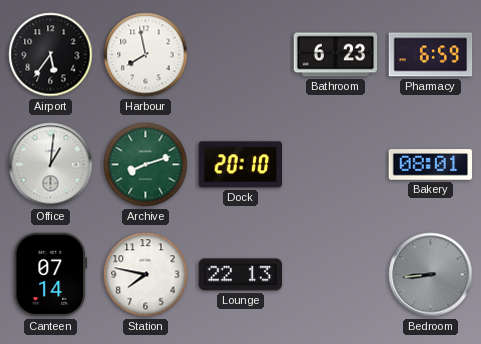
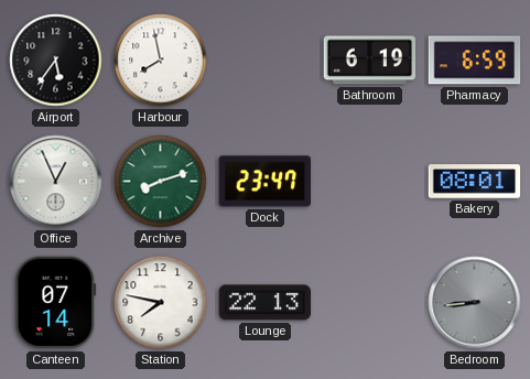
Bathroom: 6:23 -> 6:19
Office: 1:01 -> 12:56
Dock: 20:10 -> 23:47
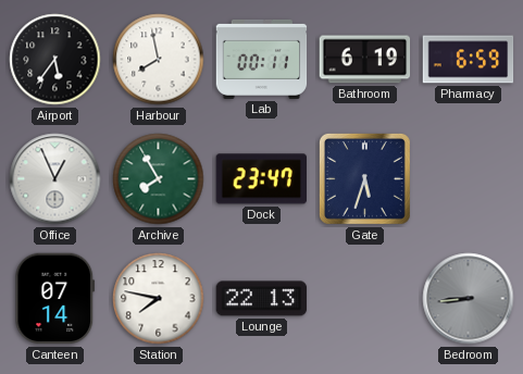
Lab: none -> 00:11
Archive: 8:12 -> 7:55
Gate: none -> 5:33
Bakery: 08:01 -> none
